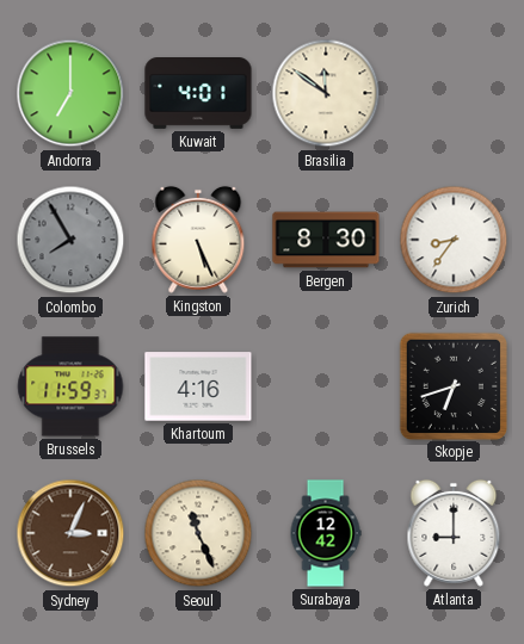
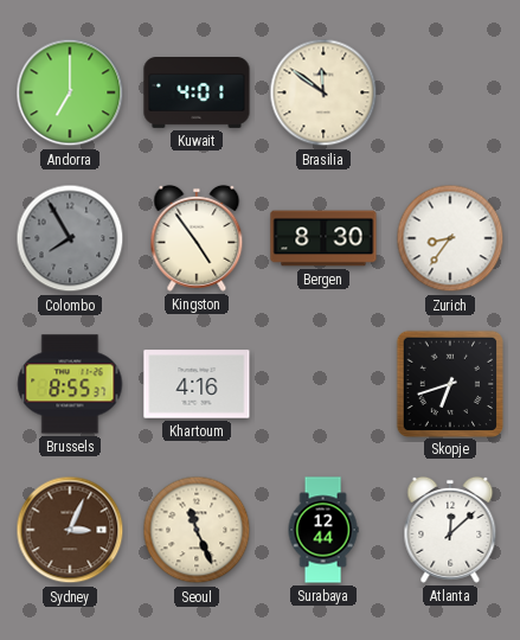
Kingston: 5:26 -> 4:54
Brussels: 11:59 -> 8:55
Surabaya: 12:42 -> 12:44
Atlanta: 9:00 -> 12:08
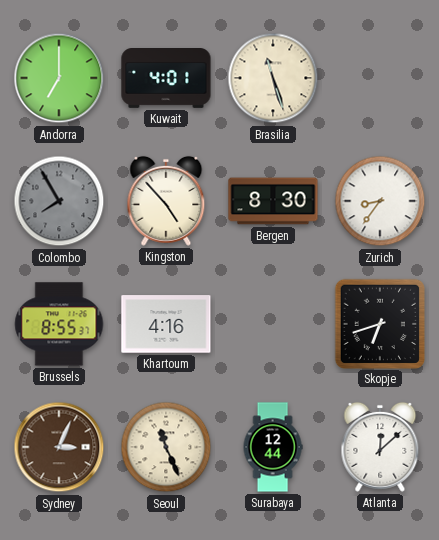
Brasilia: 11:51 -> 11:27
Kingston: 4:54 -> 4:53
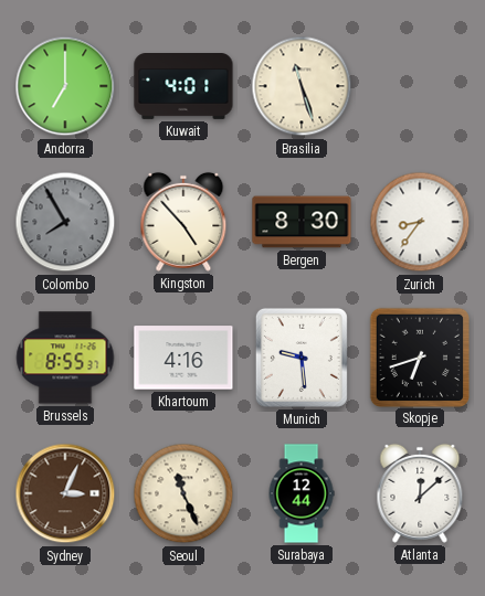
Munich: none -> 9:29
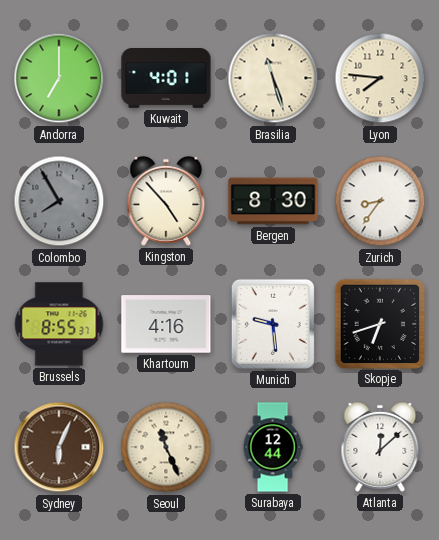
Lyon: none -> 7:46
Sydney: 3:04 -> 6:04
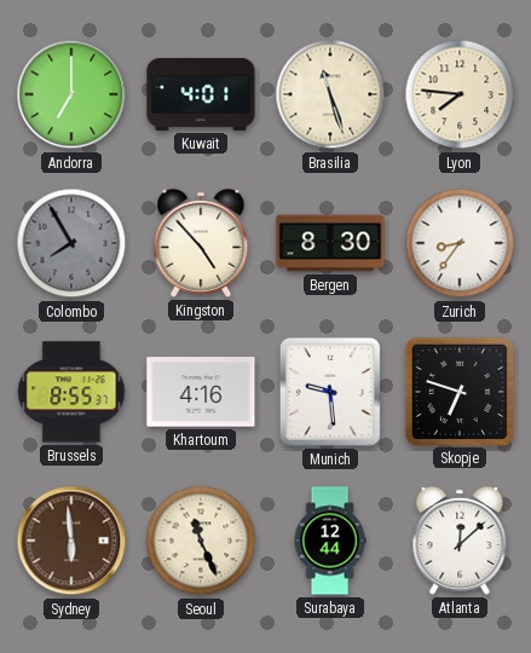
Skopje: 6:42 -> 6:48
Sydney: 6:04 -> 5:59
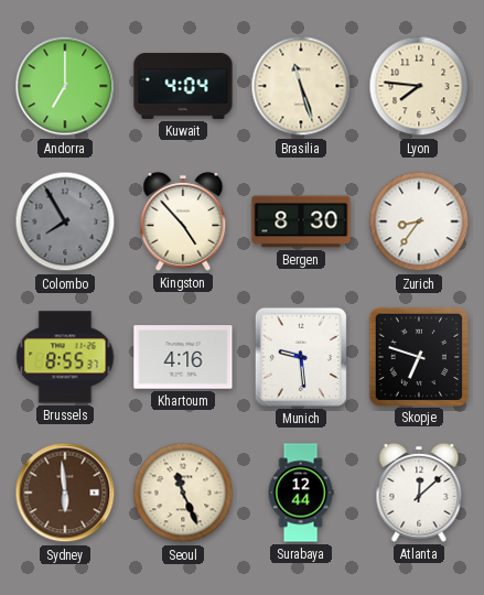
Kuwait: 4:01 -> 4:04
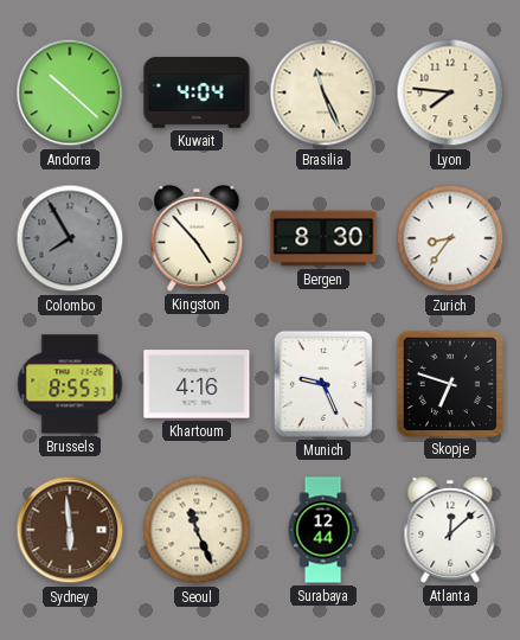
Andorra: 7:00 -> 10:22
Brasilia: 11:27 -> 11:26
Munich: 9:29 -> 9:26
